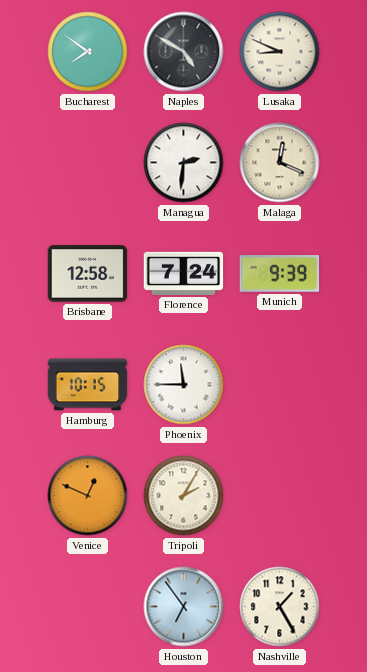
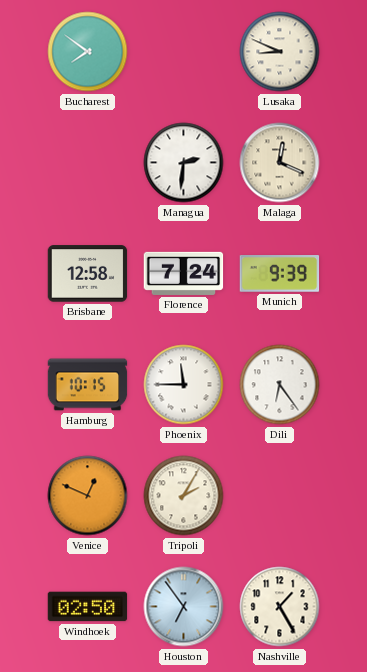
Naples: 4:50 -> none
Dili: none -> 6:24
Windhoek: none -> 02:50
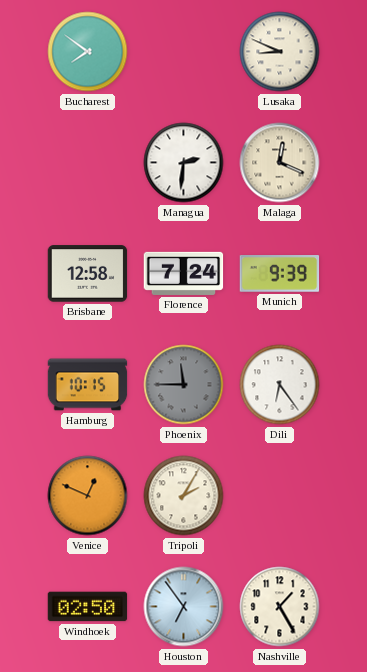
Phoenix dial: white -> grey
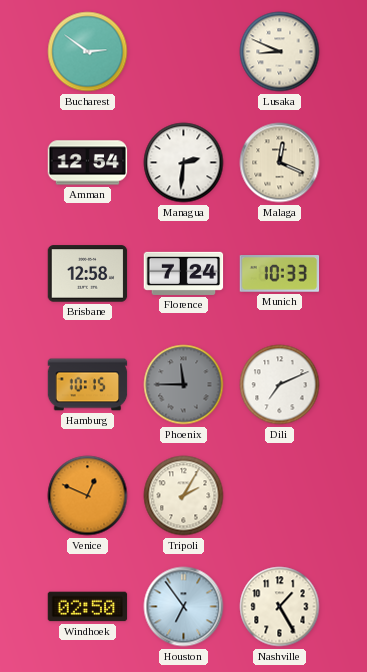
Bucharest: 7:51 -> 2:51
Amman: none -> 12:54
Munich: 9:39 -> 10:33
Dili: 6:24 -> 7:11
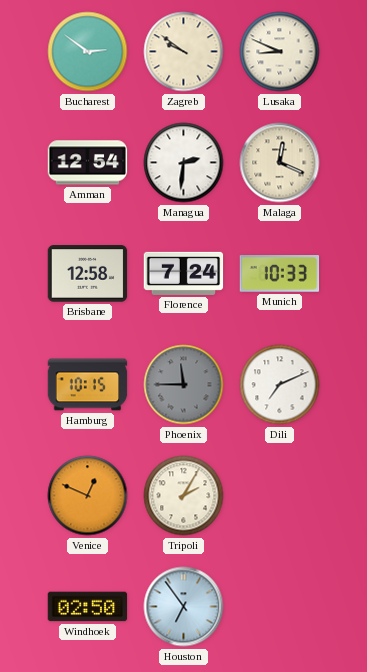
Zagreb: none -> 9:51
Nashville: 1:25 -> none
